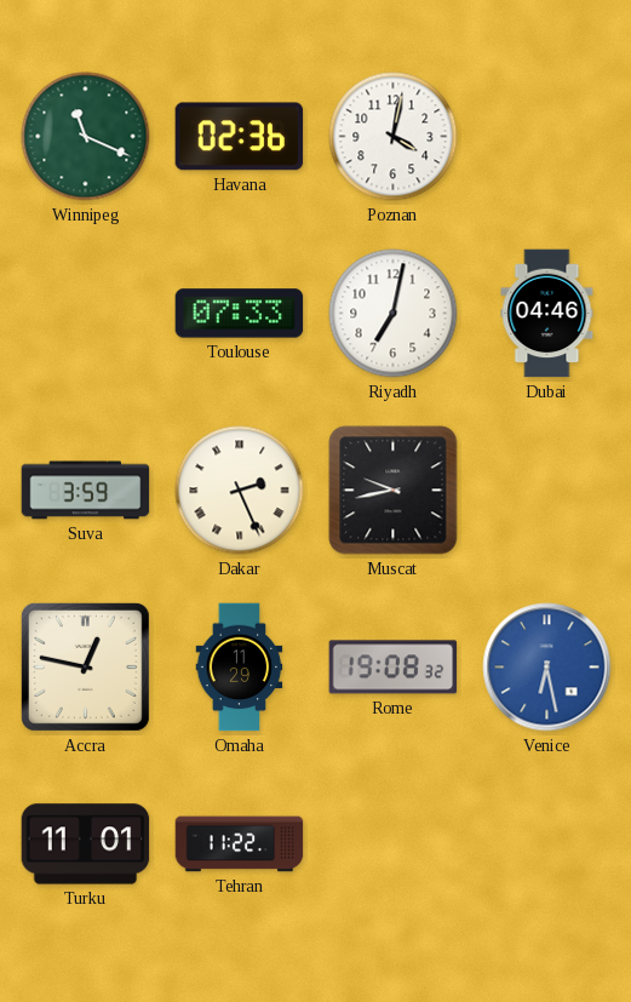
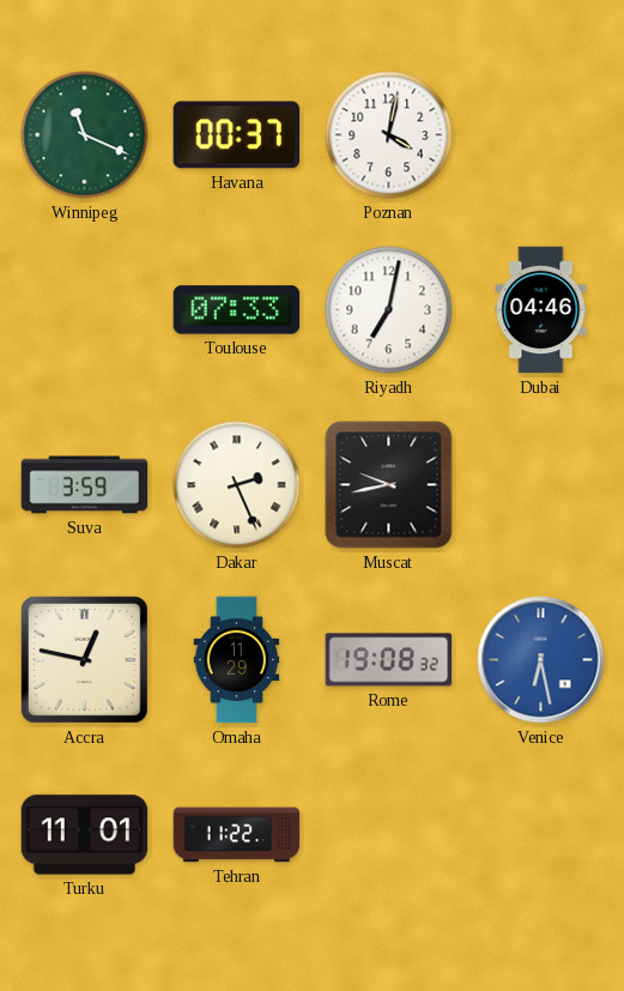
Havana: 02:36 -> 00:37
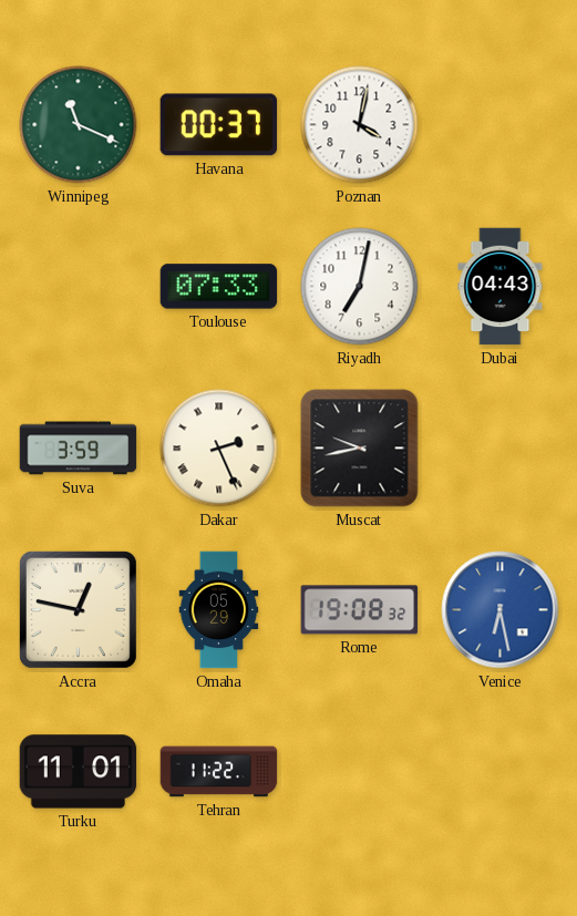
Dubai: 04:46 -> 04:43
Omaha: 11:29 -> 05:29
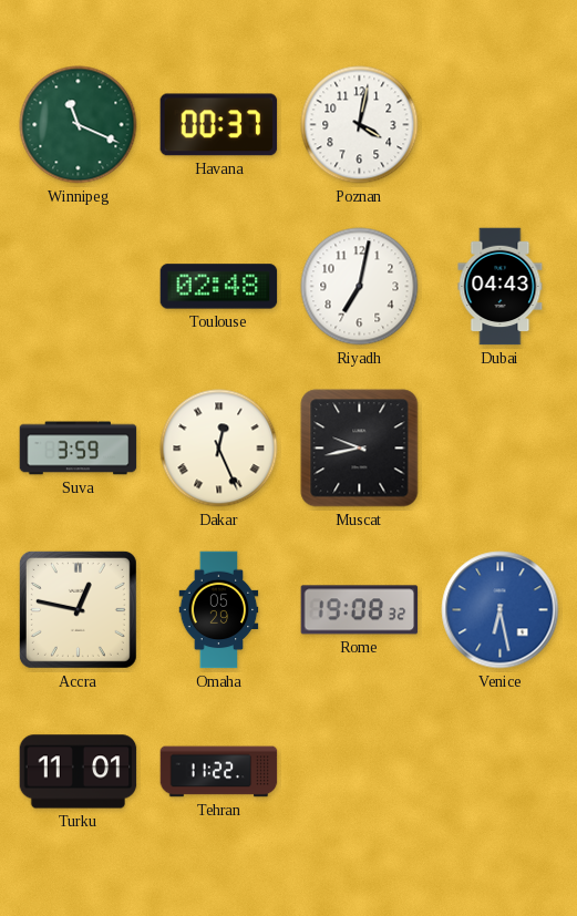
Toulouse: 07:33 -> 02:48
Dakar: 2:26 -> 12:26
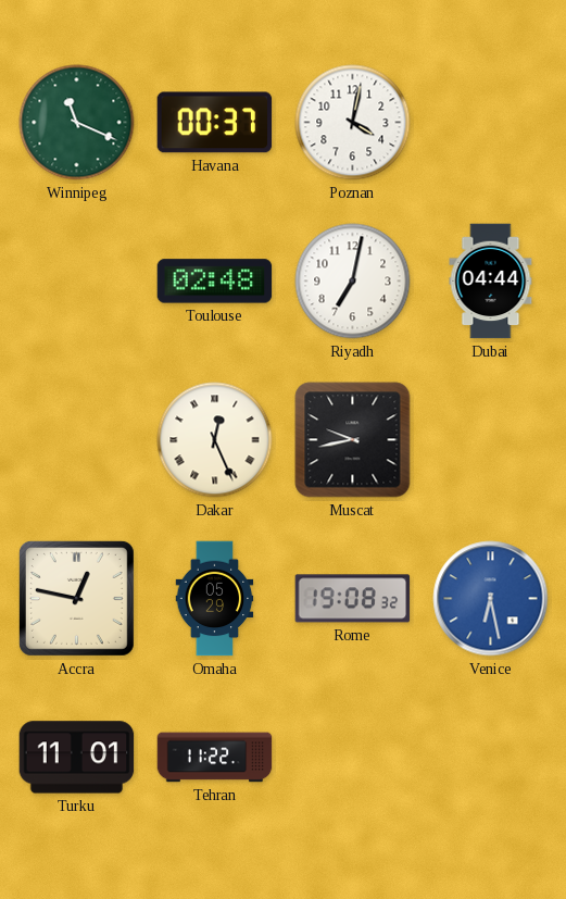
Dubai: 04:43 -> 04:44
Suva: 3:59 -> none
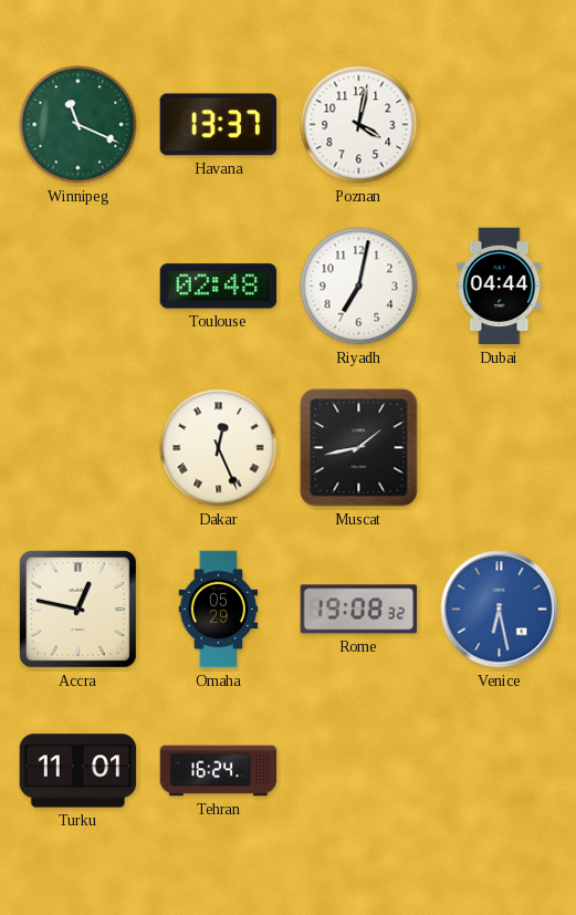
Havana: 00:37 -> 13:37
Muscat: 9:43 -> 1:43
Tehran: 11:22 -> 16:24
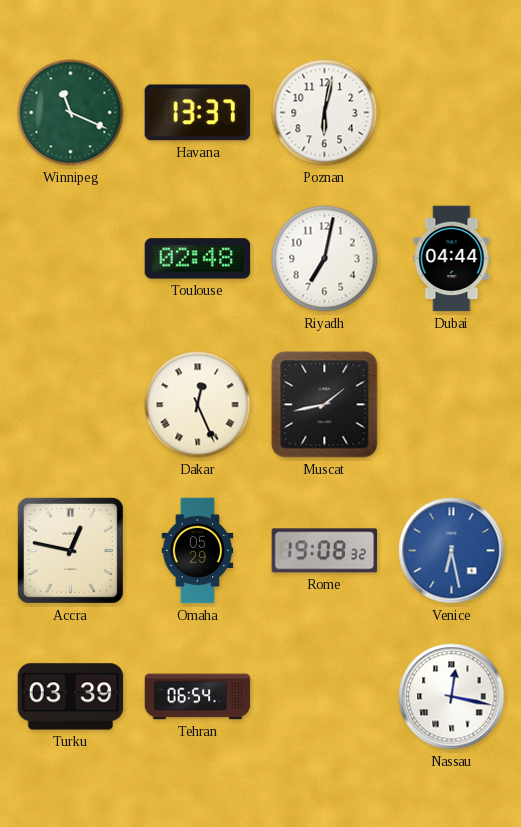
Poznan: 4:02 -> 6:02
Turku: 11:01 -> 03:39
Tehran: 16:24 -> 06:54
Nassau: none -> 12:17
